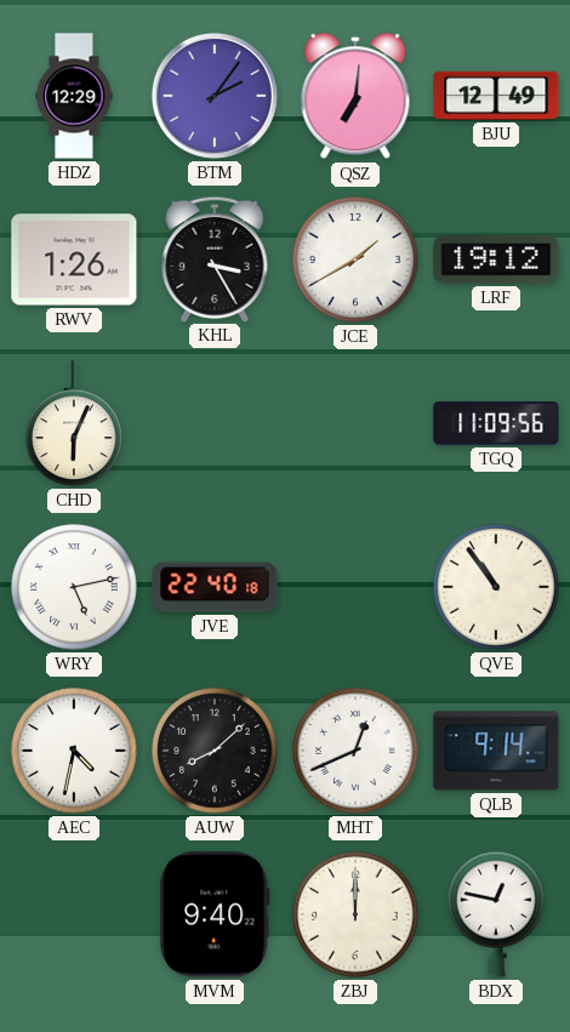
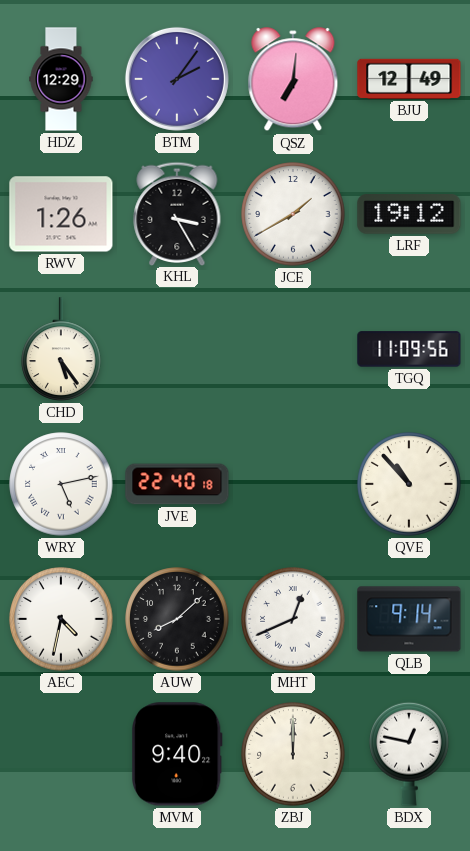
CHD: 6:04 -> 5:24
QVE: 10:54 -> 10:53
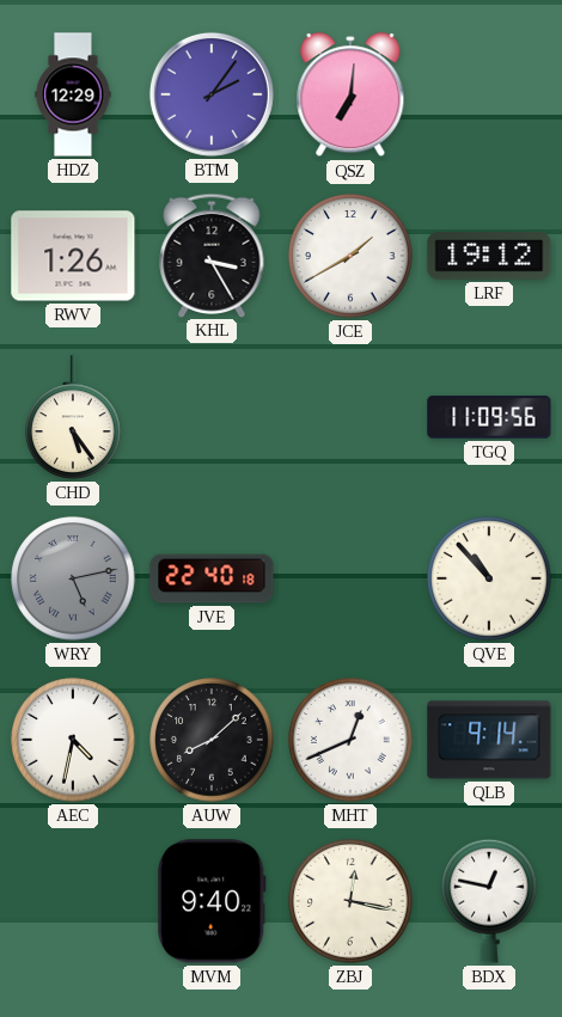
BJU: 12:49 -> none
WRY dial: white -> grey
ZBJ: 12:00 -> 12:17
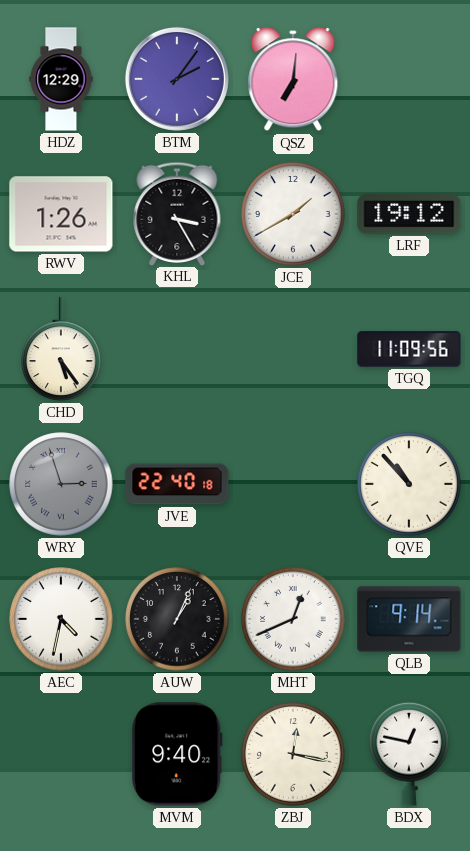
WRY: 5:13 -> 2:57
AUW: 8:08 -> 1:04
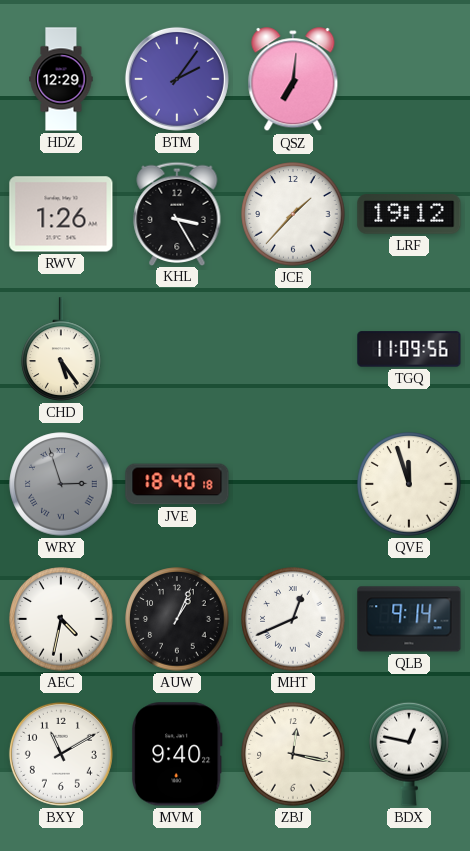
JCE: 1:40 -> 1:37
JVE: 22:40 -> 18:40
QVE: 10:53 -> 11:57
BXY: none -> 11:10
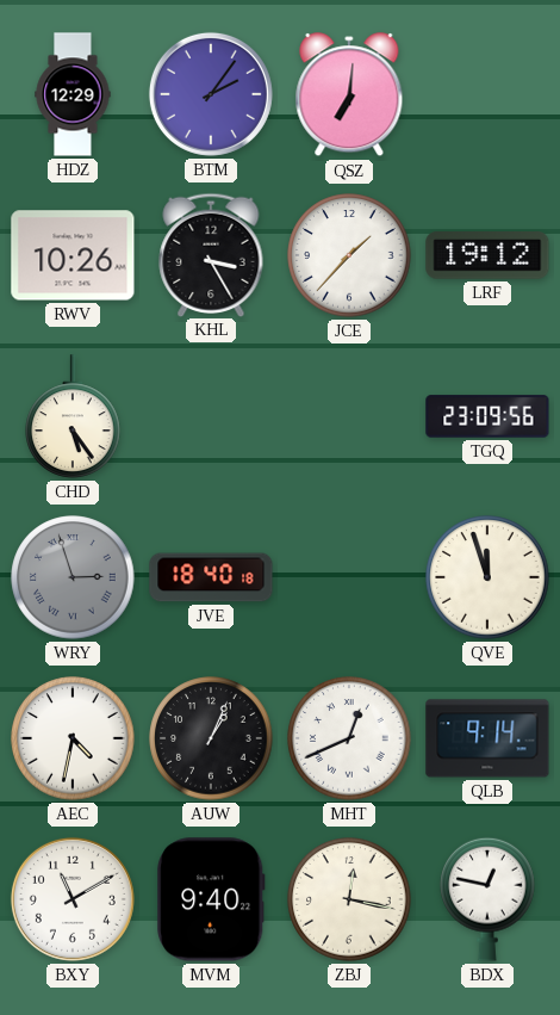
RWV: 1:26 -> 10:26
TGQ: 11:09 -> 23:09
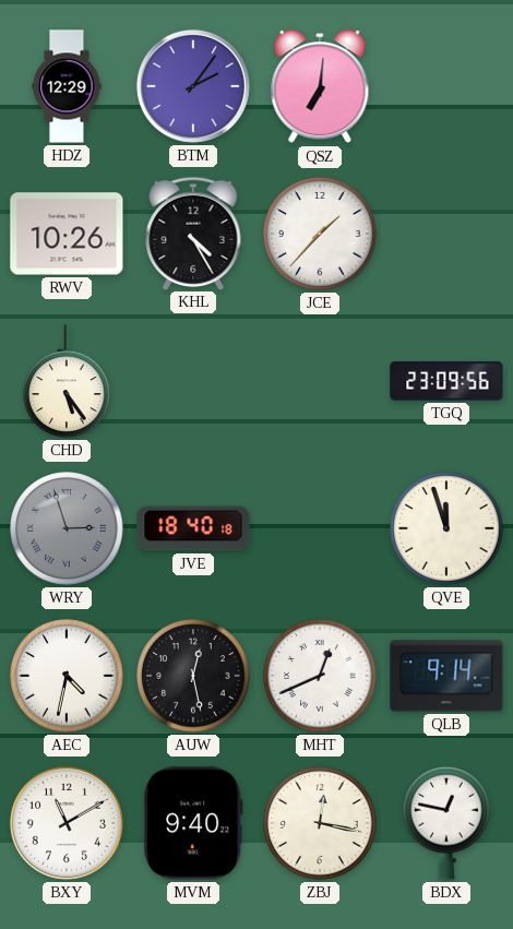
KHL: 3:25 -> 4:25
LRF: 19:12 -> none
AUW: 1:04 -> 12:28
